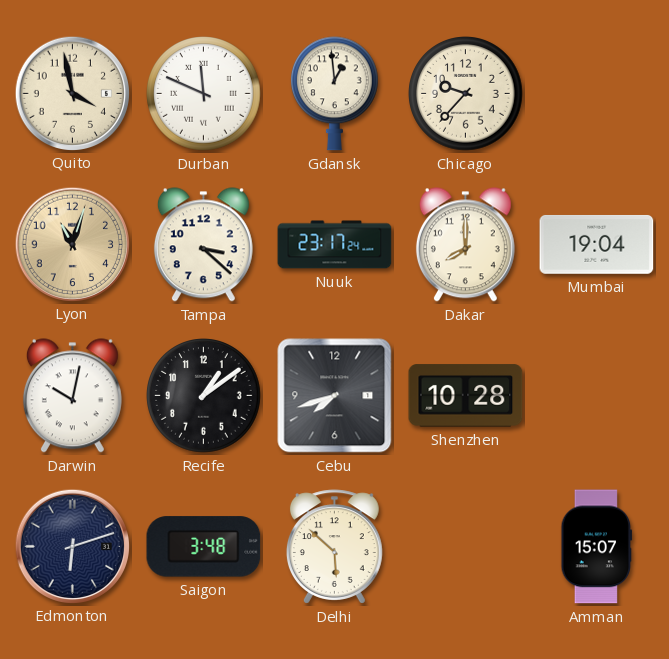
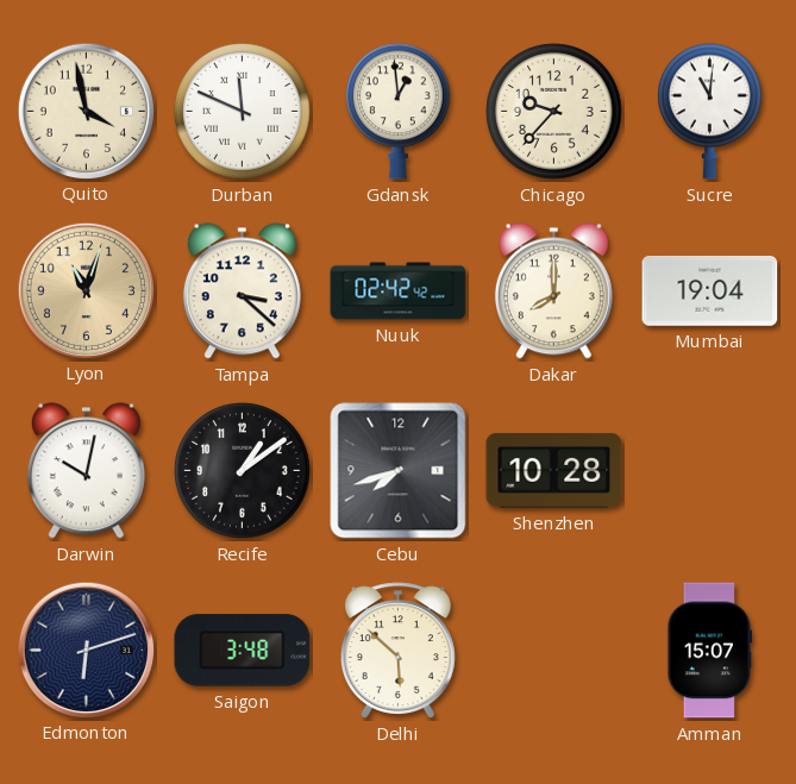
Sucre: none -> 11:01
Nuuk: 23:17 -> 02:42
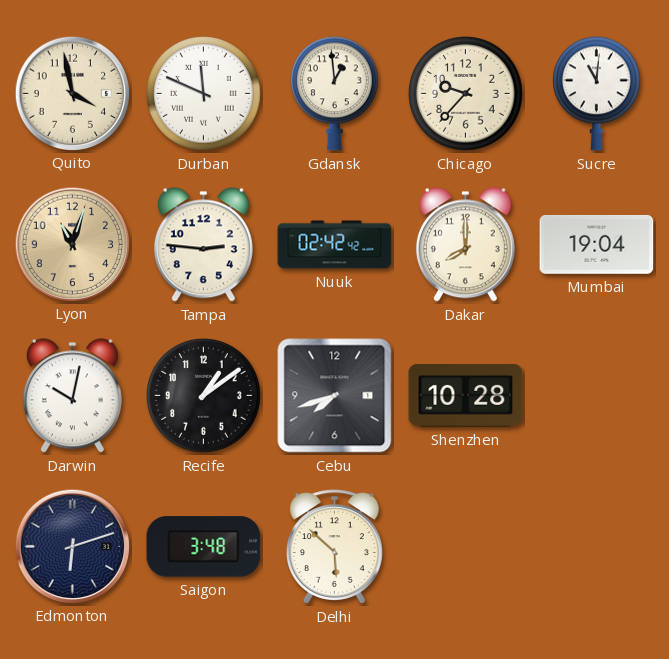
Tampa: 3:22 -> 2:46
Amman: 15:07 -> none
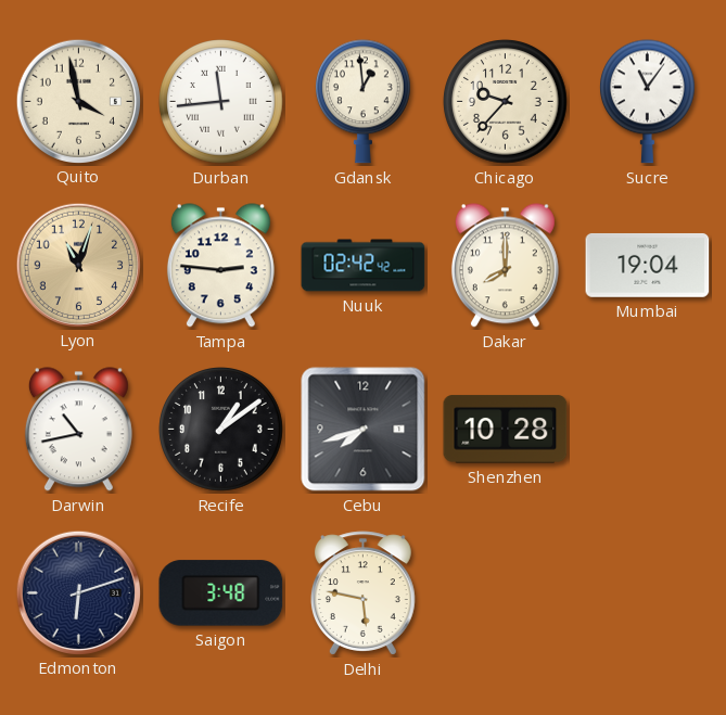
Durban: 11:49 -> 11:44
Sucre: 11:01 -> 11:06
Darwin: 10:02 -> 10:43
Delhi: 5:52 -> 5:47
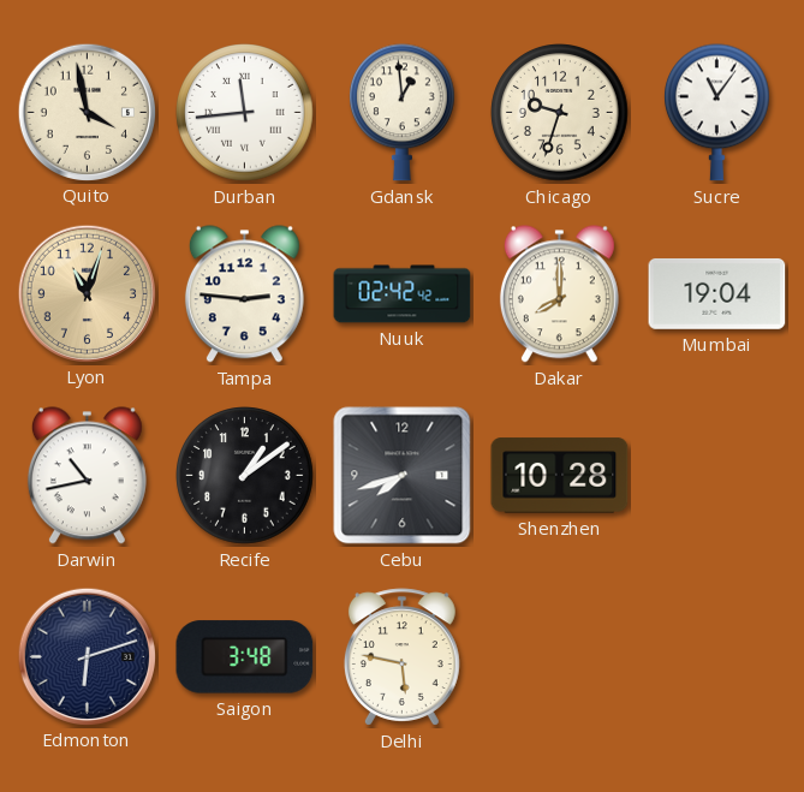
Chicago: 9:37 -> 9:33
